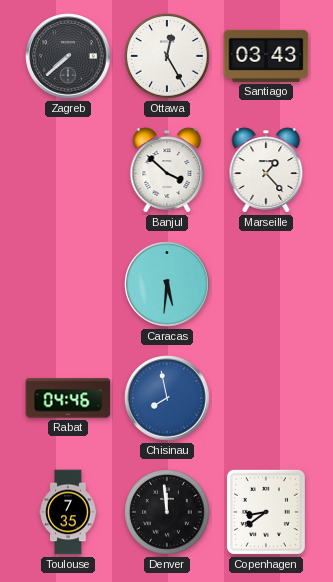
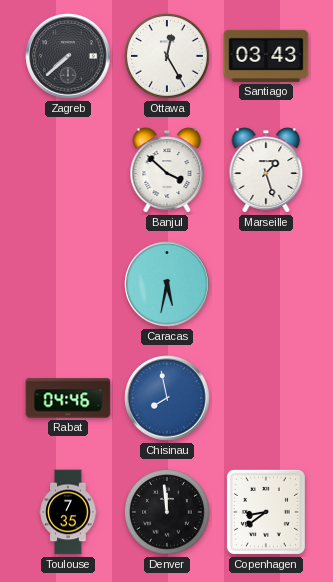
Marseille: 1:23 -> 1:27
Caracas: 5:31 -> 5:32
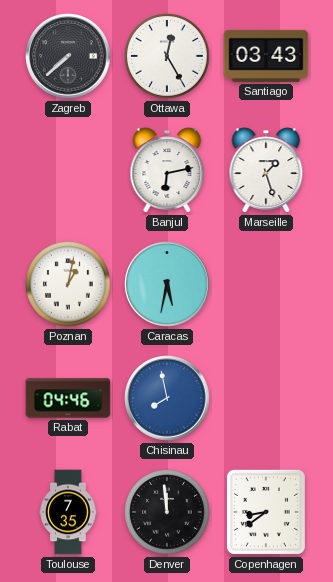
Banjul: 3:52 -> 6:13
Poznan: none -> 1:02
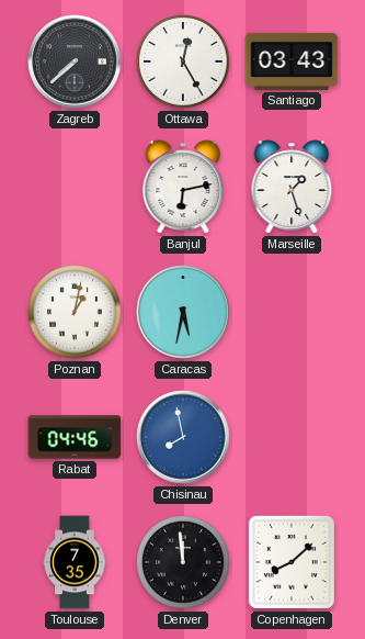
Copenhagen: 8:39 -> 8:08
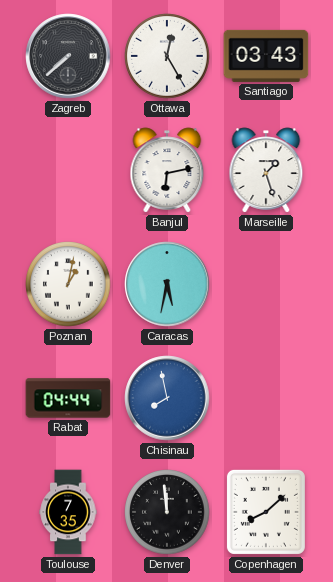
Rabat: 04:46 -> 04:44
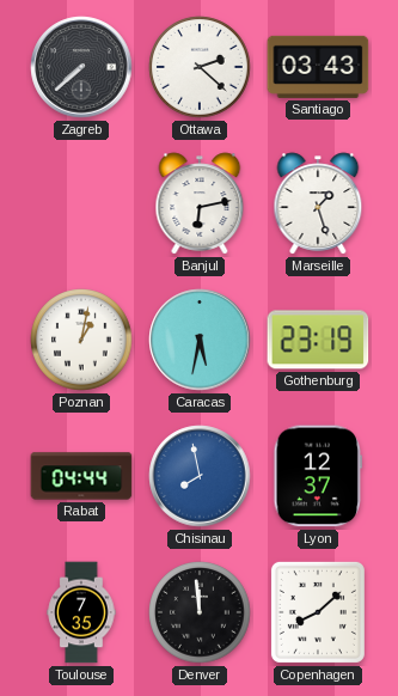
Ottawa: 12:25 -> 2:22
Gothenburg: none -> 23:19
Lyon: none -> 12:37
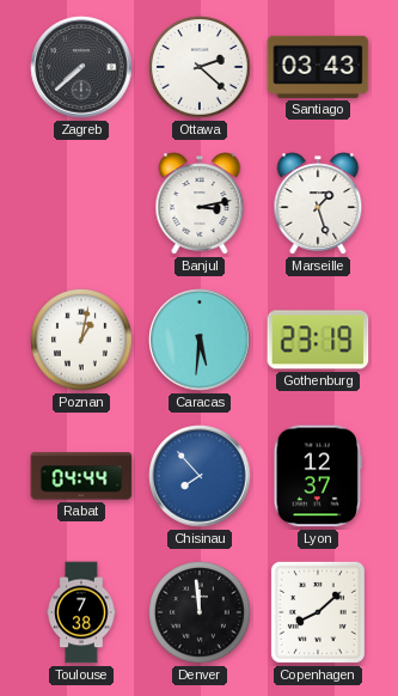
Banjul: 6:13 -> 3:13
Caracas: 5:32 -> 5:31
Chisinau: 7:58 -> 7:53
Toulouse: 7:35 -> 7:38
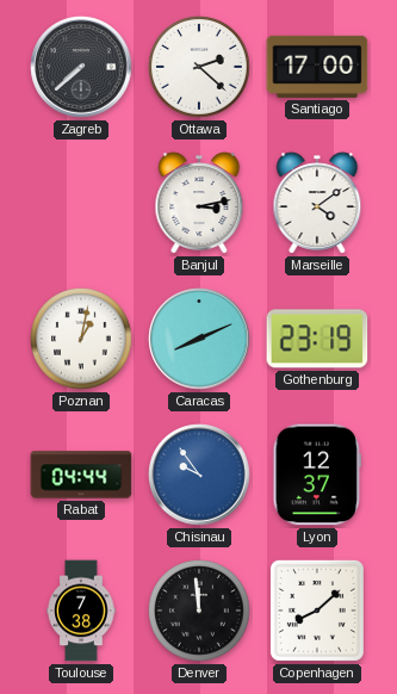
Santiago: 03:43 -> 17:00
Marseille: 1:27 -> 4:09
Caracas: 5:31 -> 8:11
Chisinau: 7:53 -> 9:54
